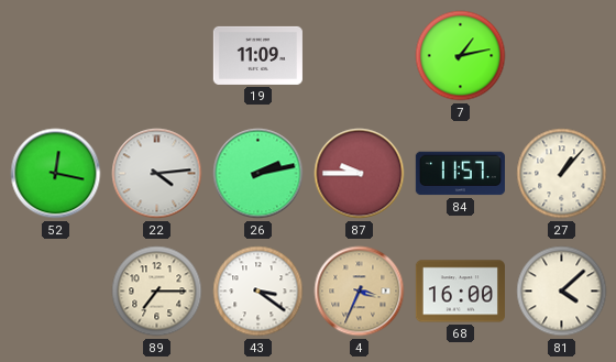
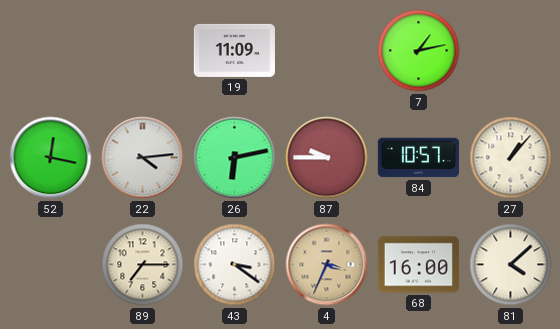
26: 2:13 -> 6:13
84: 11:57 -> 10:57
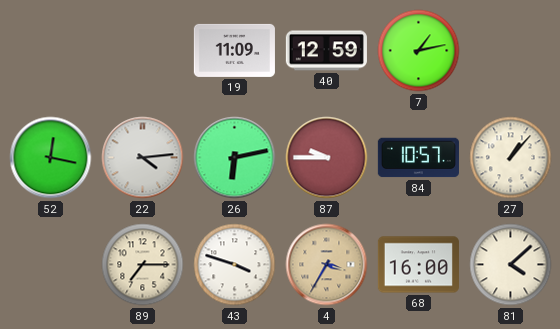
40: none -> 12:59
43: 3:21 -> 3:48
4: 3:34 -> 3:35
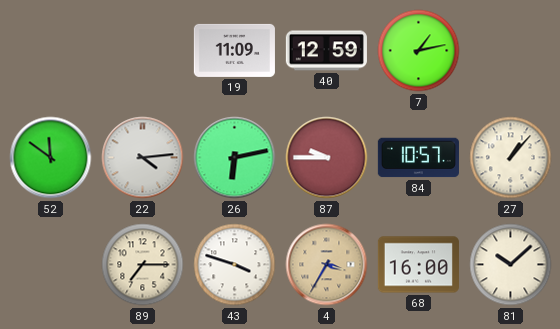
52: 12:17 -> 11:51
81: 4:08 -> 10:08
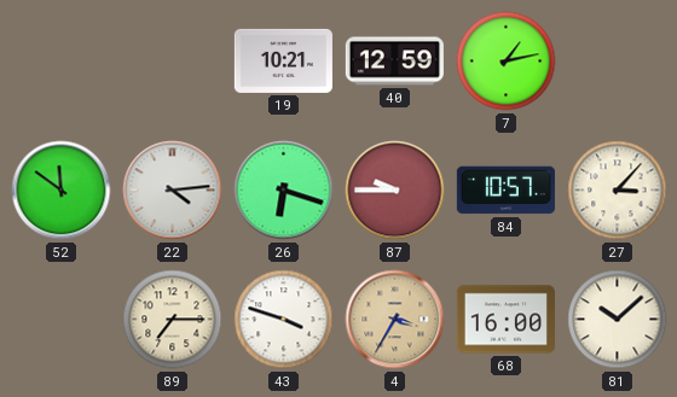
19: 11:09 -> 10:21
26: 6:13 -> 6:18
27: 1:07 -> 3:07
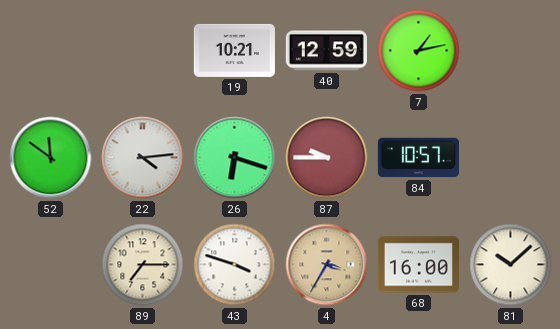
27: 3:07 -> none
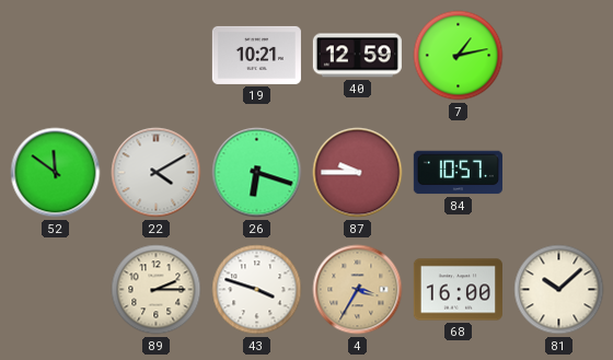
22: 4:14 -> 4:10
89: 7:15 -> 2:15
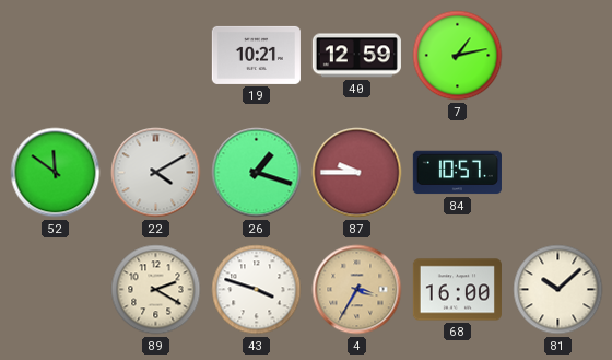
26: 6:18 -> 1:18
89: 2:15 -> 2:20
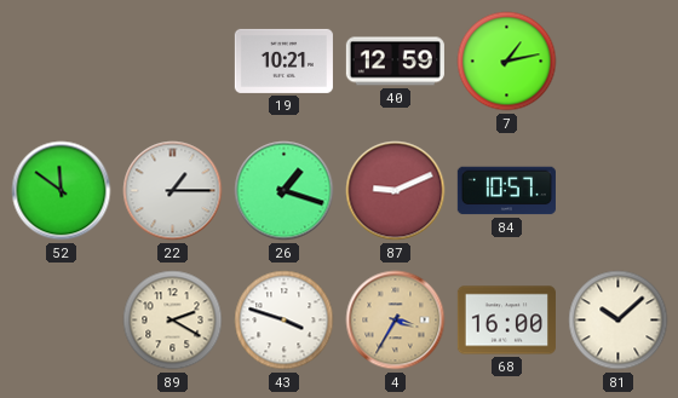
22: 4:10 -> 1:15
87: 9:45 -> 9:11
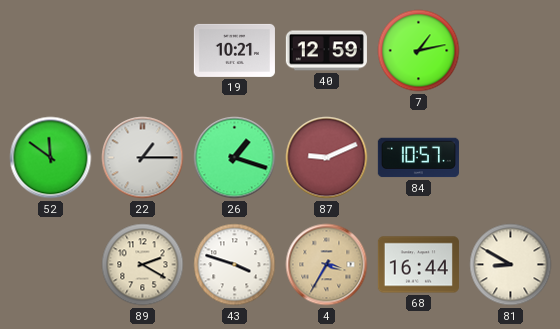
68: 16:00 -> 16:44
81: 10:08 -> 8:50
